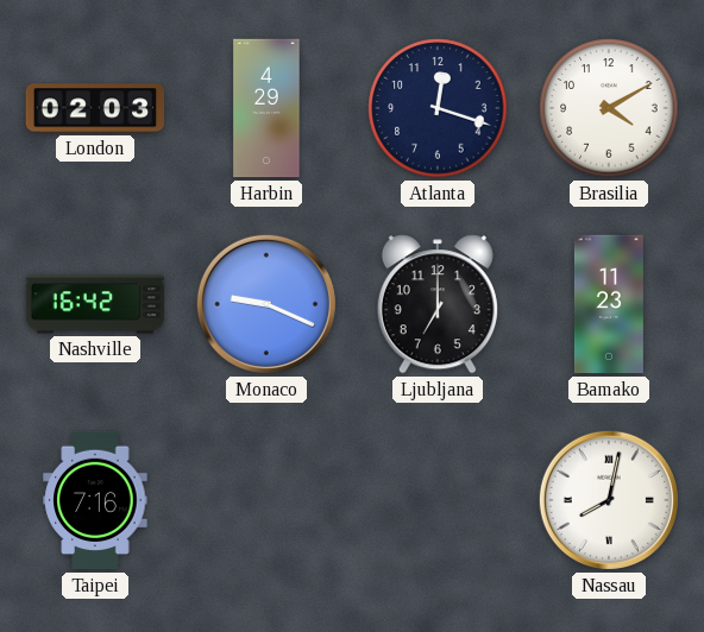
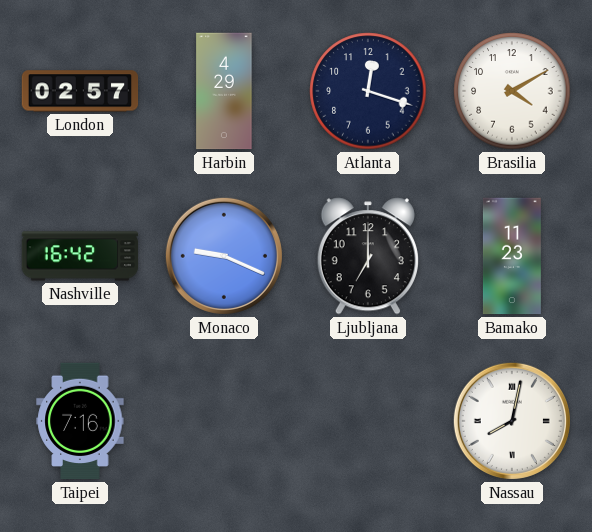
London: 02:03 -> 02:57
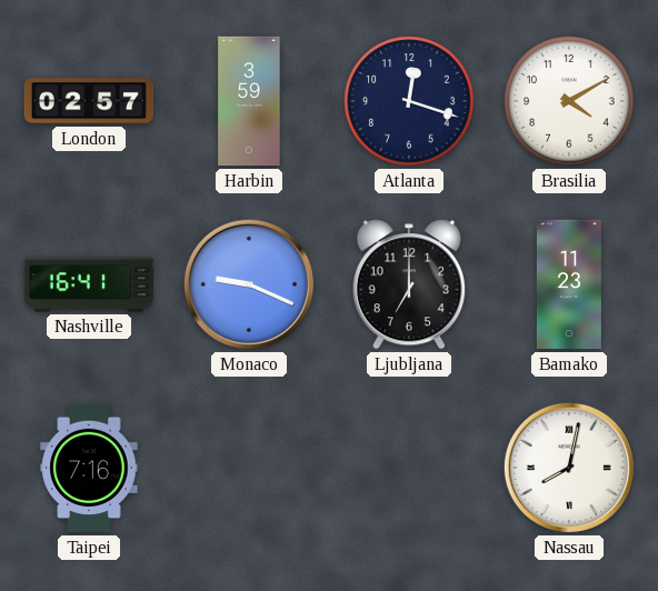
Harbin: 4:29 -> 3:59
Nashville: 16:42 -> 16:41
